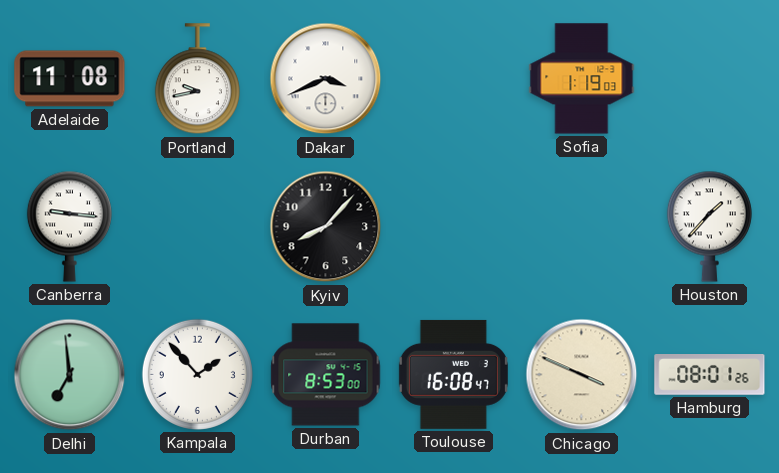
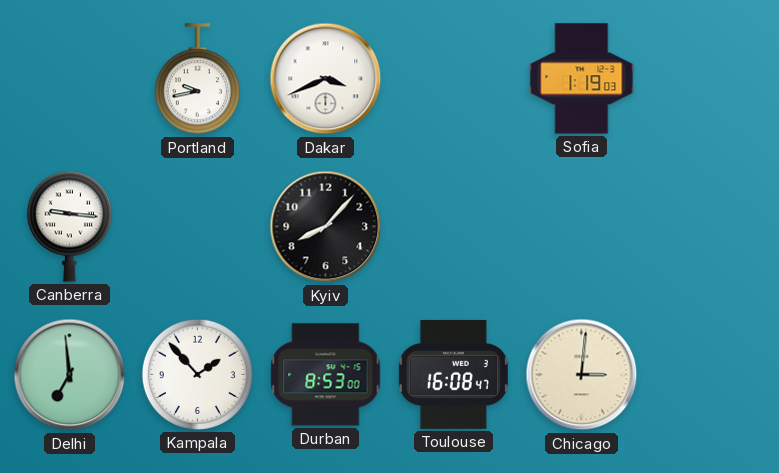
Adelaide: 11:08 -> none
Houston: 1:37 -> none
Chicago: 3:49 -> 3:01
Hamburg: 08:01 -> none
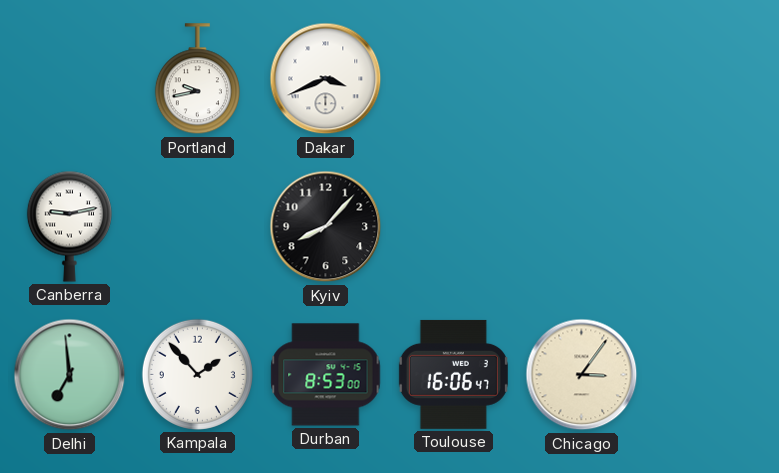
Sofia: 1:19 -> none
Canberra: 9:16 -> 9:13
Toulouse: 16:08 -> 16:06
Chicago: 3:01 -> 3:06
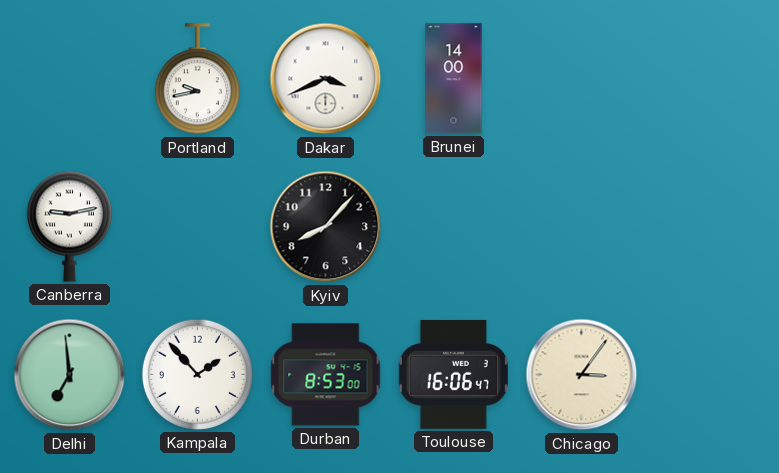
Brunei: none -> 14:00
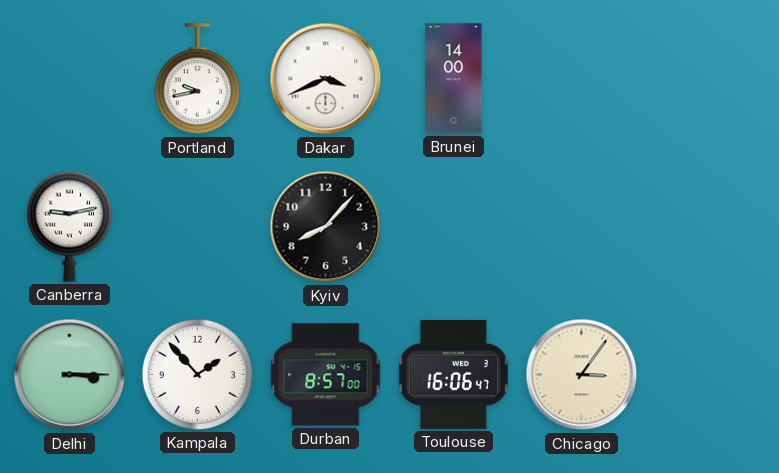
Delhi: 6:59 -> 3:15
Durban: 8:53 -> 8:57
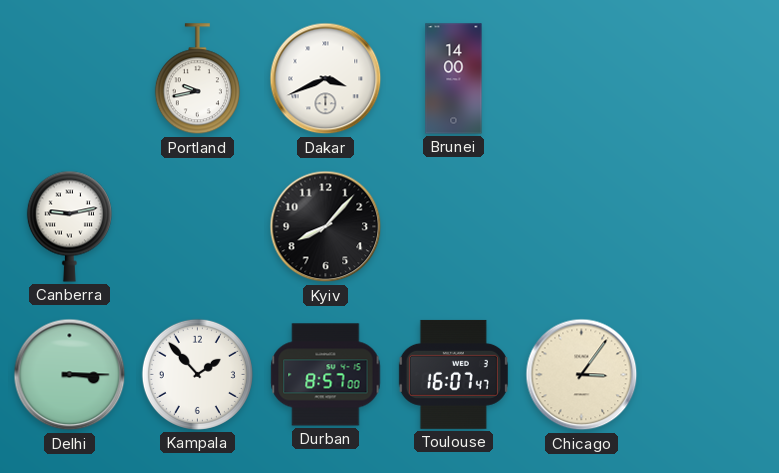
Toulouse: 16:06 -> 16:07
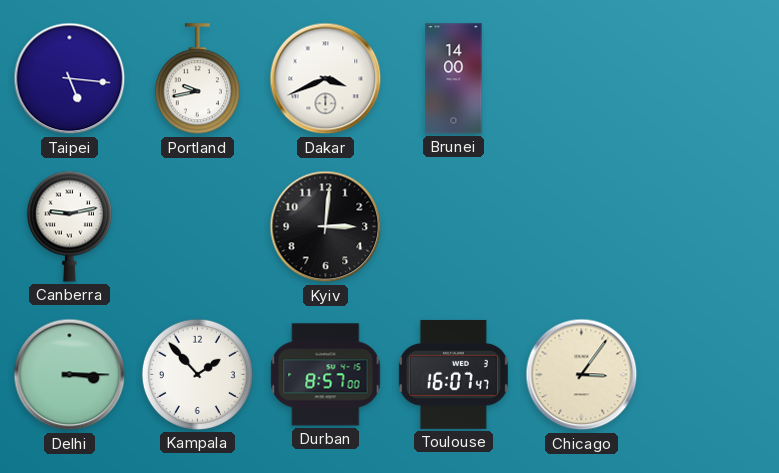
Taipei: none -> 5:16
Kyiv: 8:07 -> 3:01
